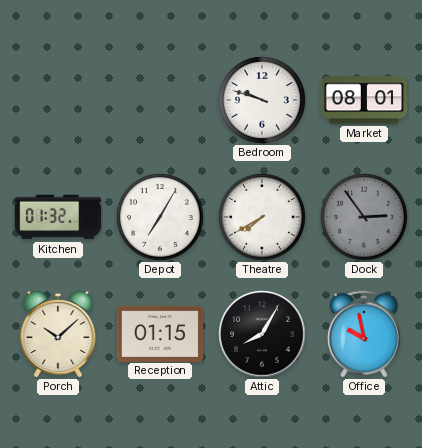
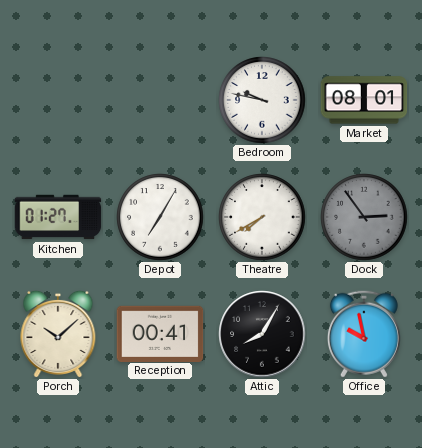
Bedroom: 9:48 -> 9:47
Kitchen: 01:32 -> 01:27
Reception: 01:15 -> 00:41
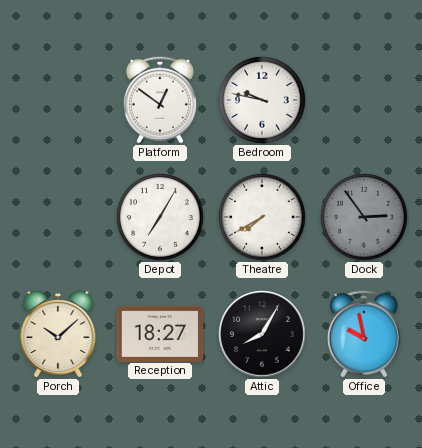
Platform: none -> 12:51
Market: 08:01 -> none
Kitchen: 01:27 -> none
Reception: 00:41 -> 18:27
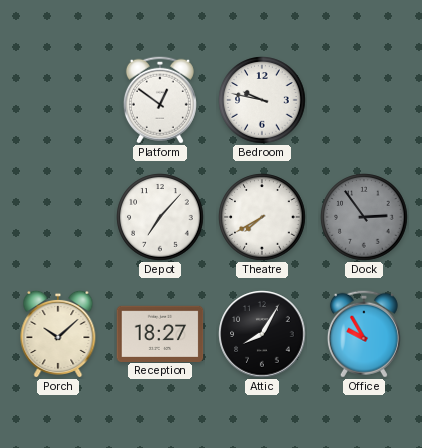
Depot: 7:05 -> 7:07
Office: 9:58 -> 9:55
